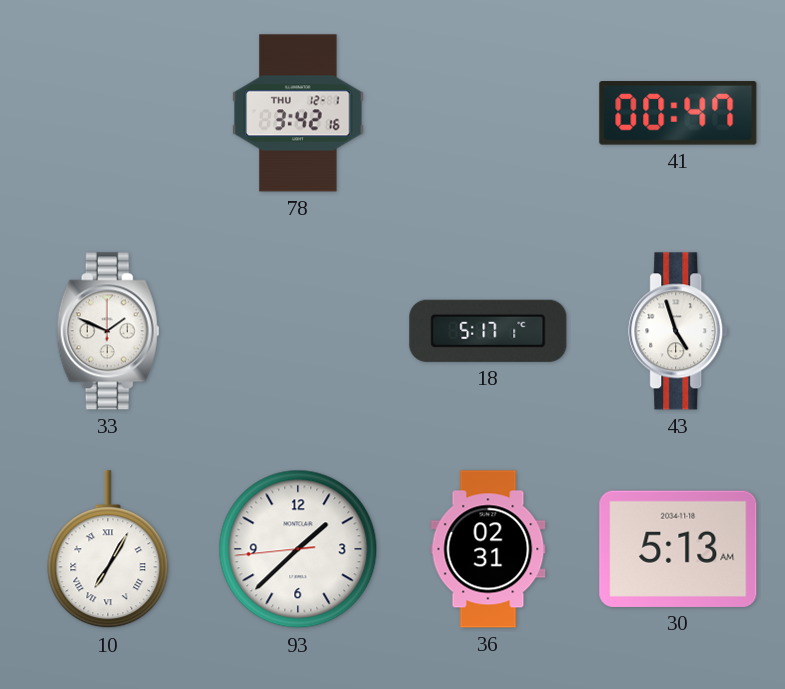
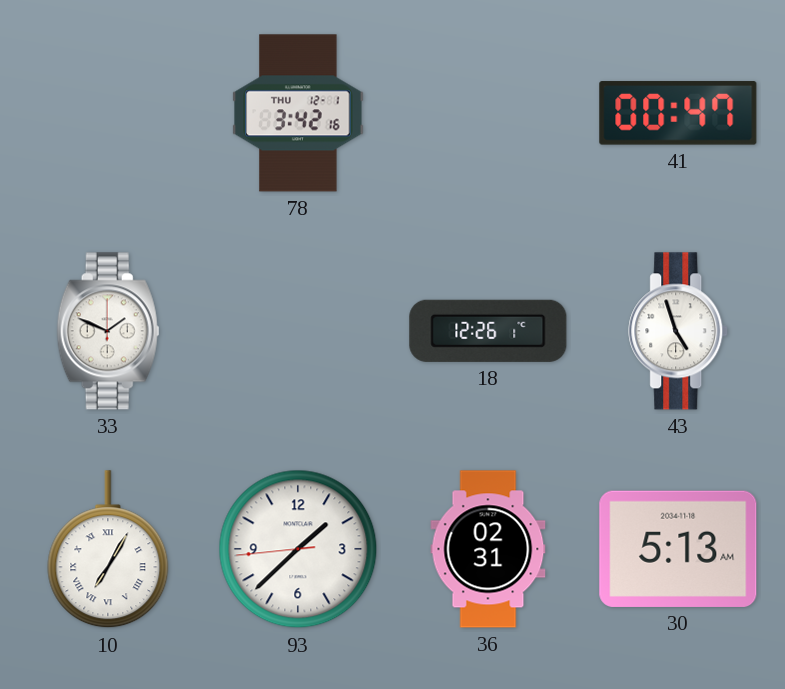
18: 5:17 -> 12:26
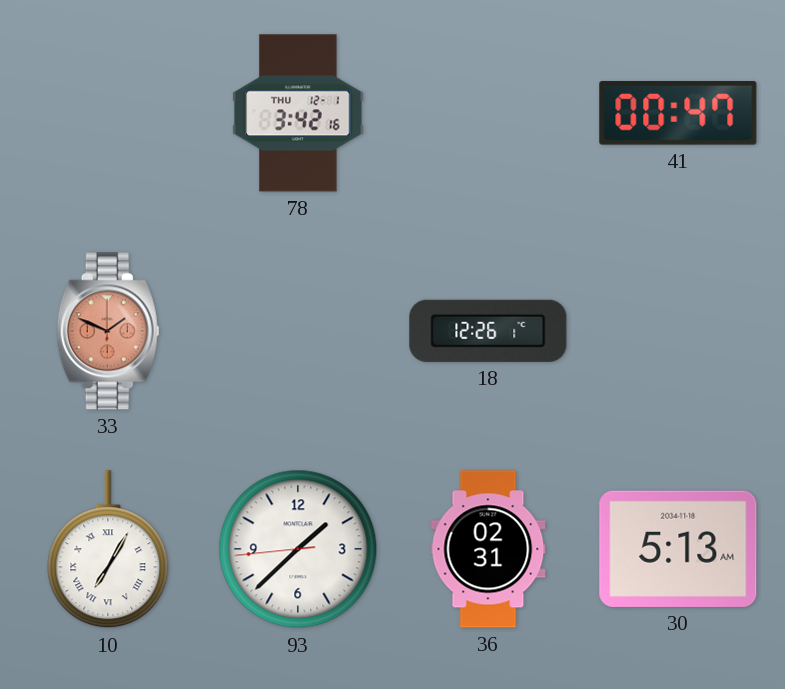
33 dial: white -> salmon
43: 4:57 -> none
